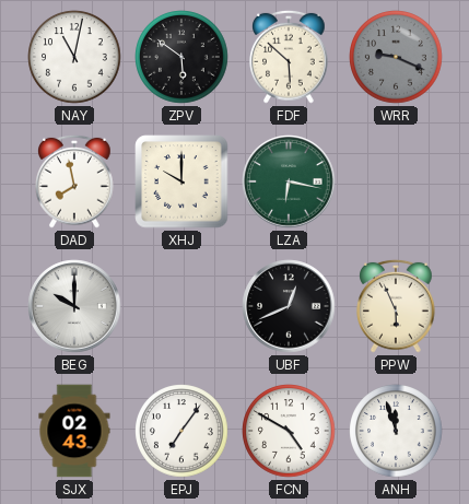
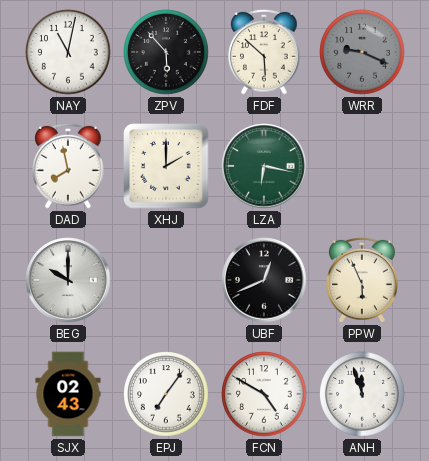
ZPV: 5:51 -> 5:53
XHJ: 10:00 -> 2:00
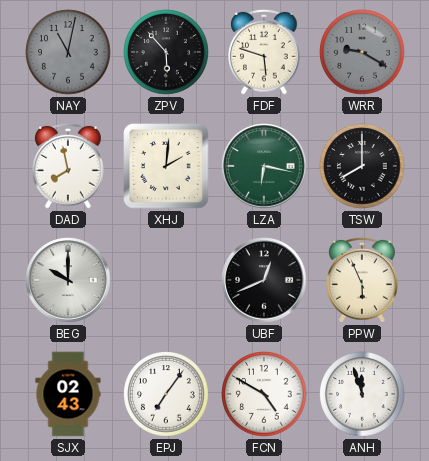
NAY dial: white -> grey
FDF: 5:52 -> 5:48
WRR: 9:19 -> 9:20
XHJ: 2:00 -> 2:01
TSW: none -> 8:00
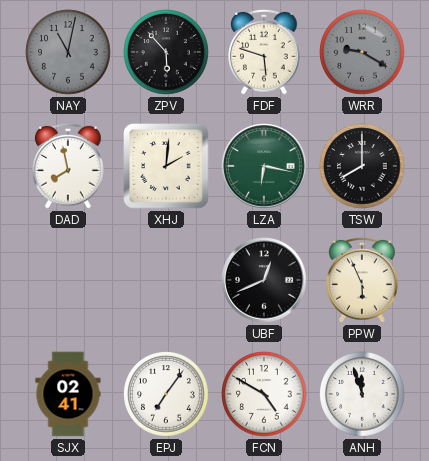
BEG: 10:00 -> none
SJX: 02:43 -> 02:41
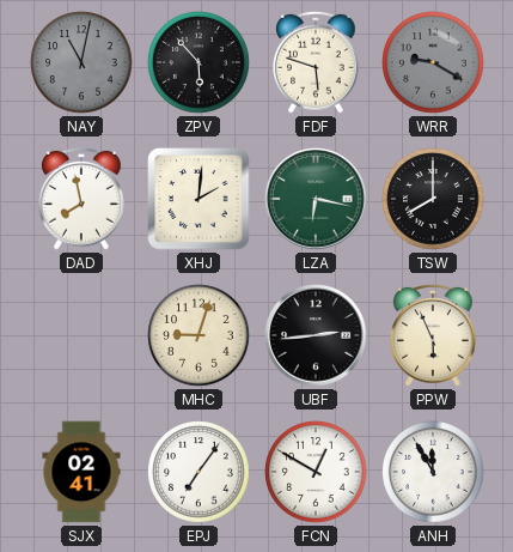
MHC: none -> 9:03
UBF: 12:41 -> 2:44
FCN: 4:50 -> 12:50
ANH: 11:57 -> 11:55
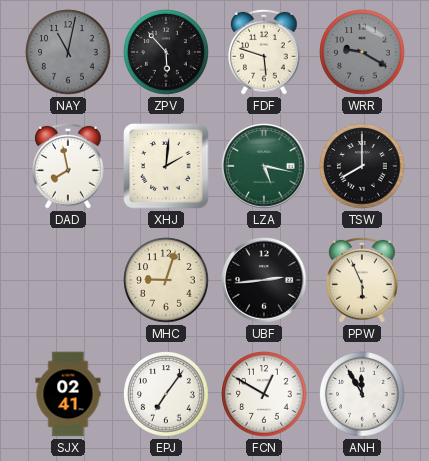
LZA: 6:17 -> 5:17
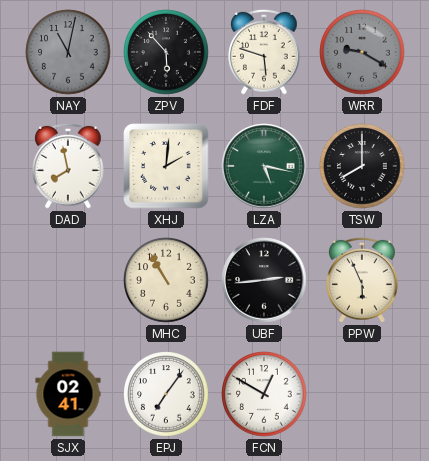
MHC: 9:03 -> 10:55
ANH: 11:55 -> none
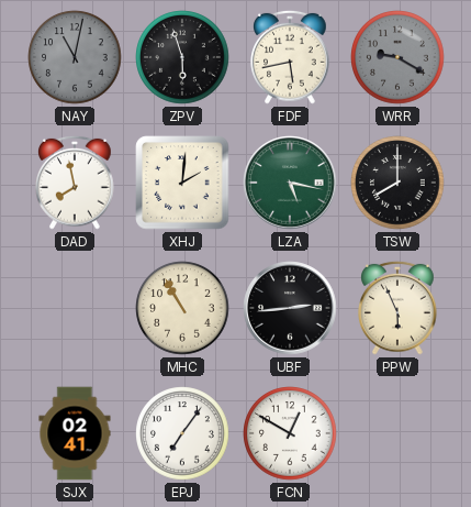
ZPV: 5:53 -> 5:57
FDF: 5:48 -> 5:43
